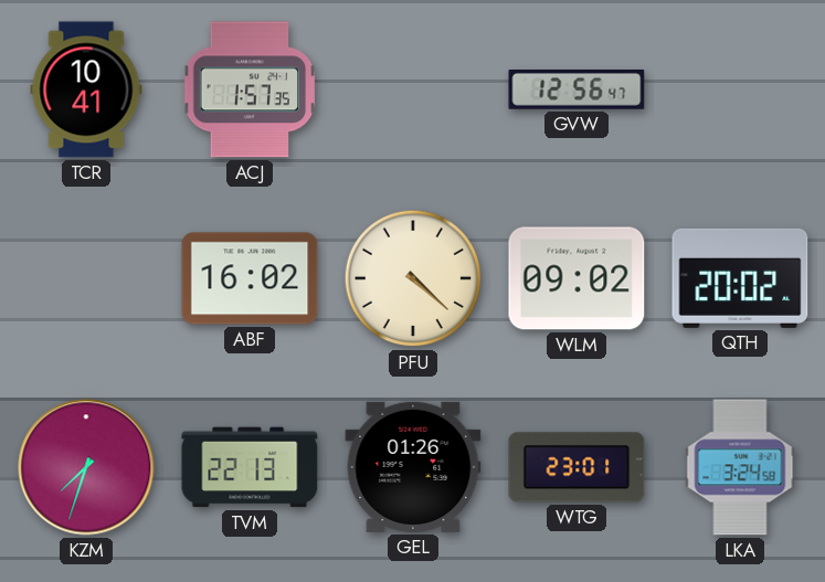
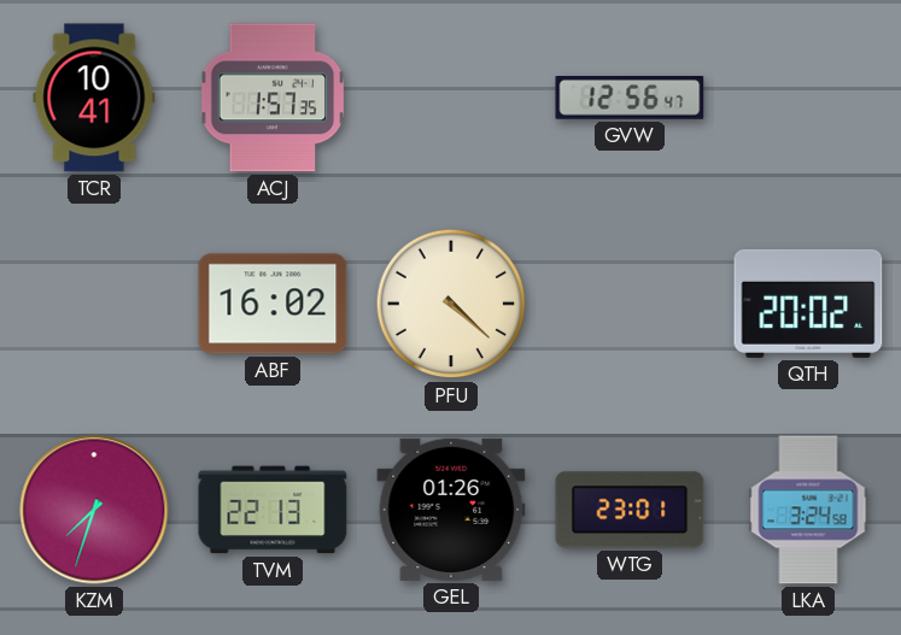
WLM: 09:02 -> none
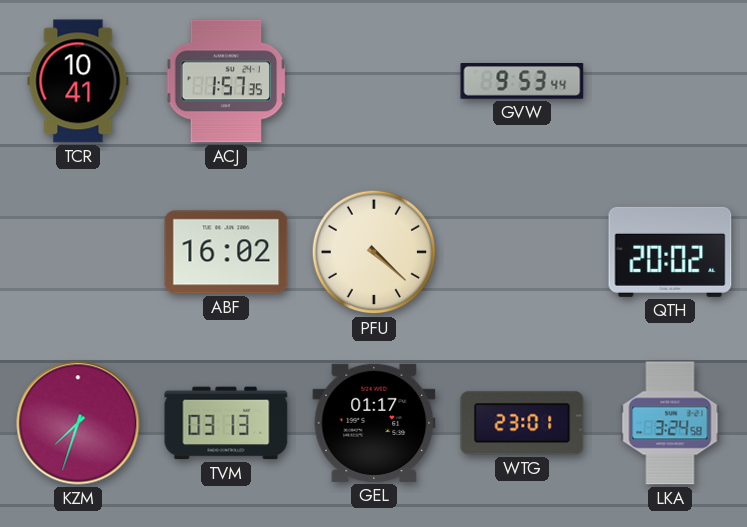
GVW: 12:56 -> 9:53
TVM: 22:13 -> 03:13
GEL: 01:26 -> 01:17
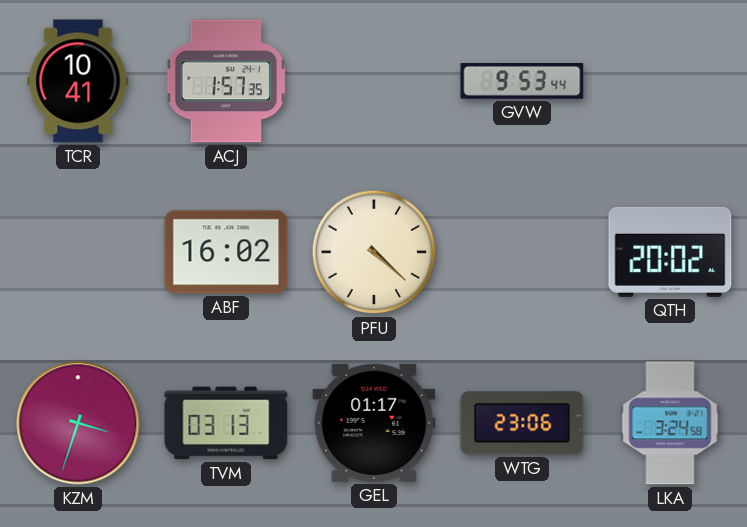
KZM: 7:33 -> 3:33
WTG: 23:01 -> 23:06
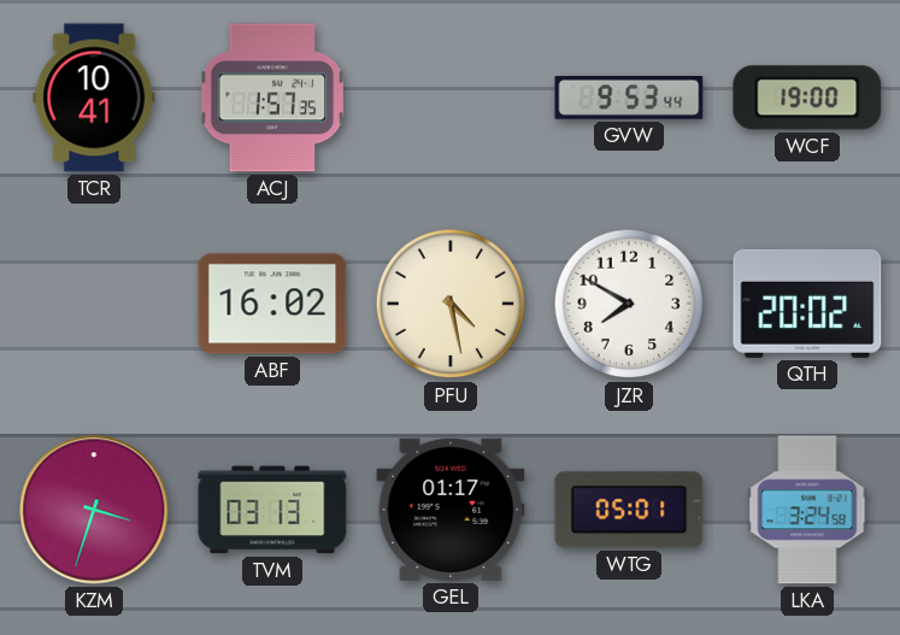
WCF: none -> 19:00
PFU: 4:22 -> 4:28
JZR: none -> 7:50
WTG: 23:06 -> 05:01
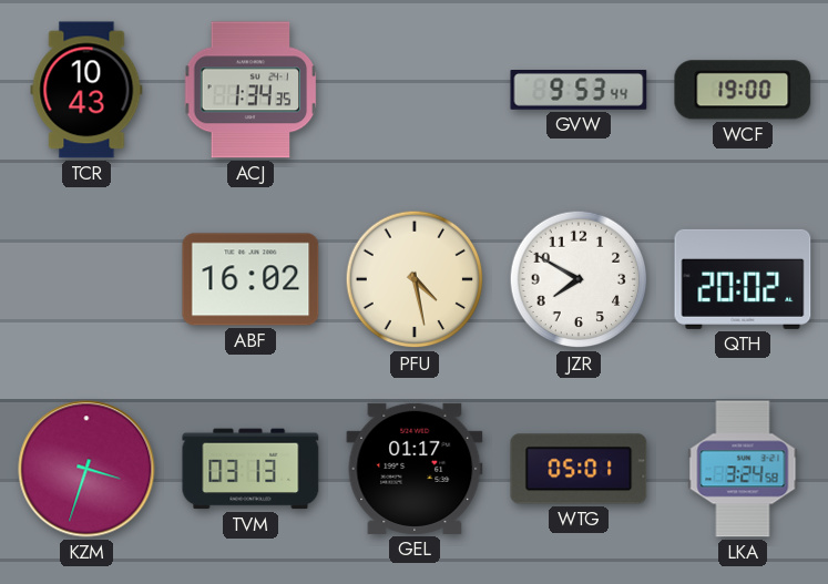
TCR: 10:41 -> 10:43
ACJ: 1:57 -> 1:34
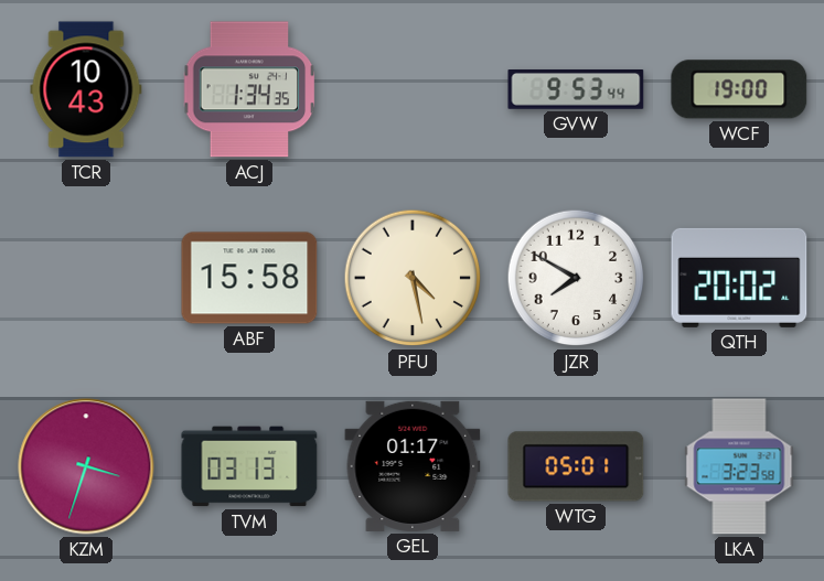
ABF: 16:02 -> 15:58
LKA: 3:24 -> 3:23
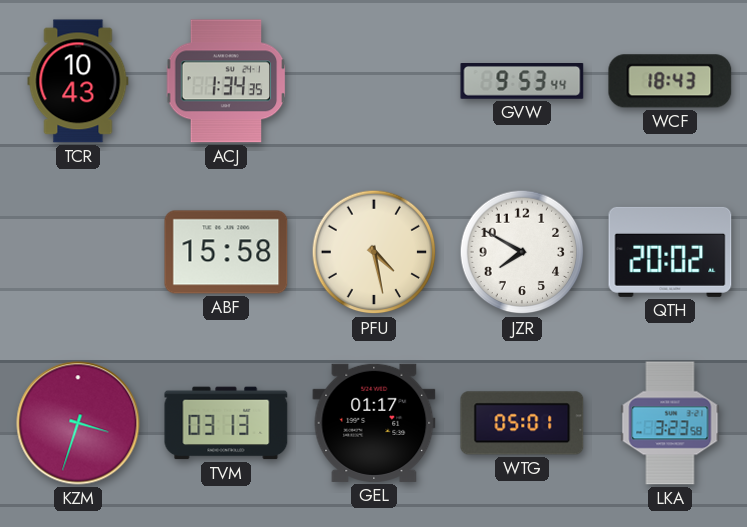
WCF: 19:00 -> 18:43
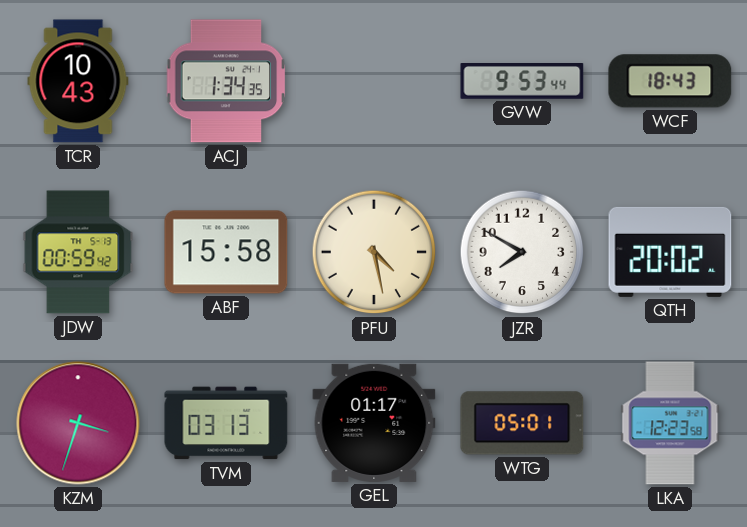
JDW: none -> 00:59
LKA: 3:23 -> 12:23
